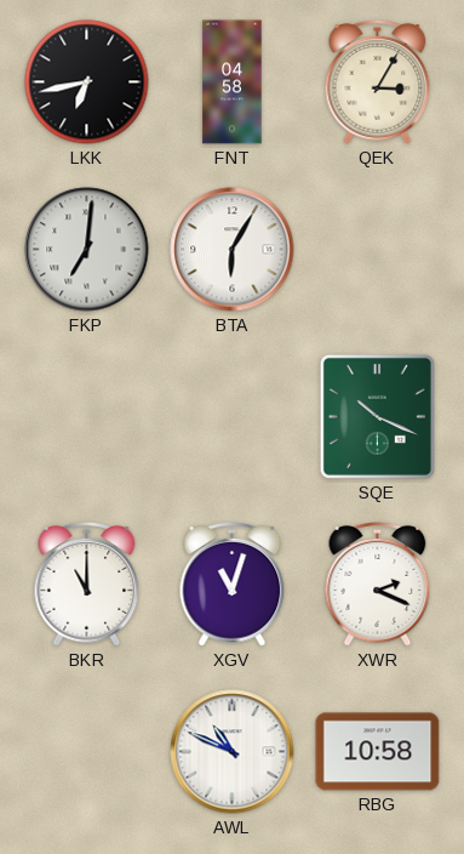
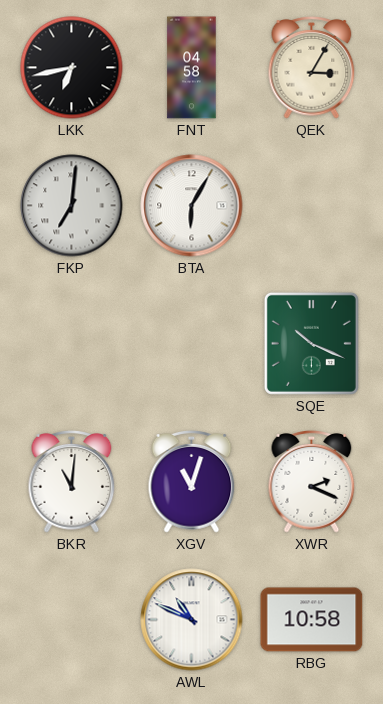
BKR: 11:00 -> 11:01
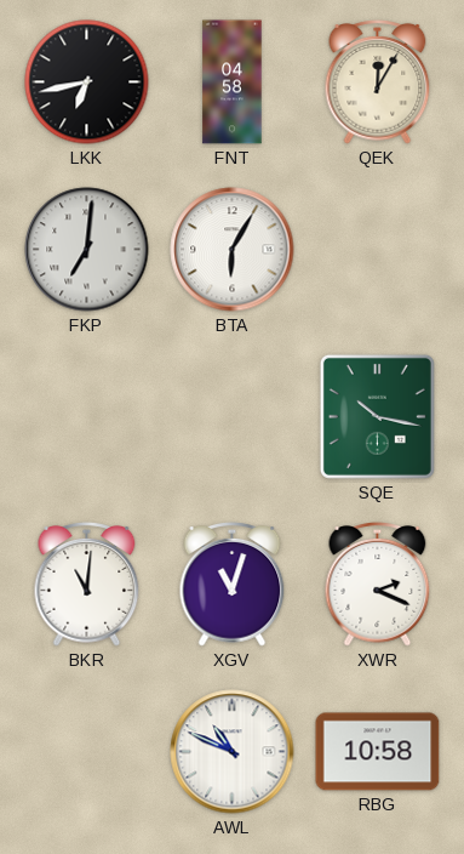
QEK: 3:05 -> 12:05
SQE: 10:19 -> 10:17
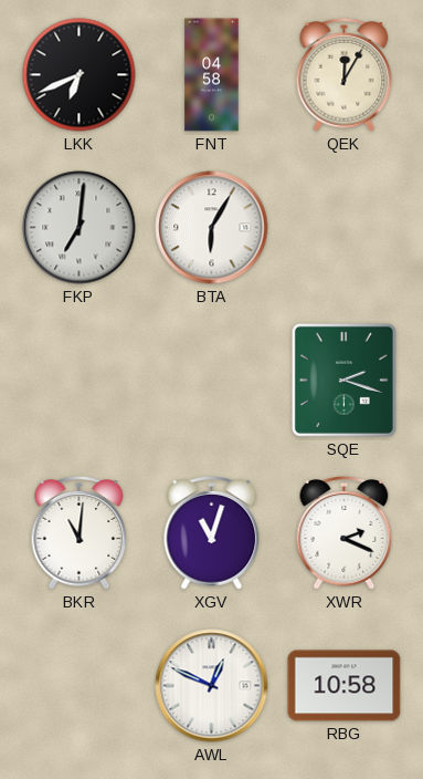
LKK: 6:43 -> 6:41
SQE: 10:17 -> 2:18
AWL: 10:49 -> 12:49
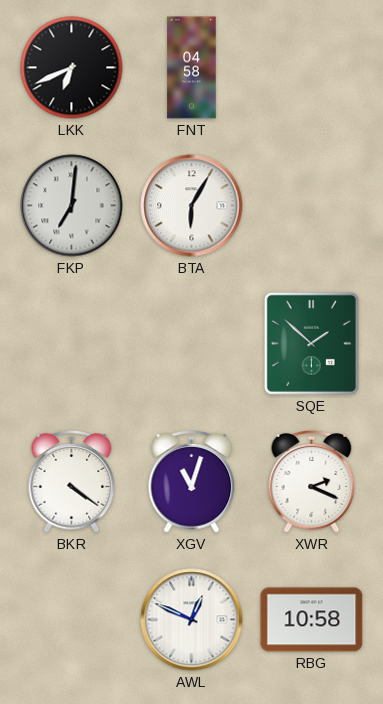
QEK: 12:05 -> none
SQE: 2:18 -> 1:52
BKR: 11:01 -> 4:21
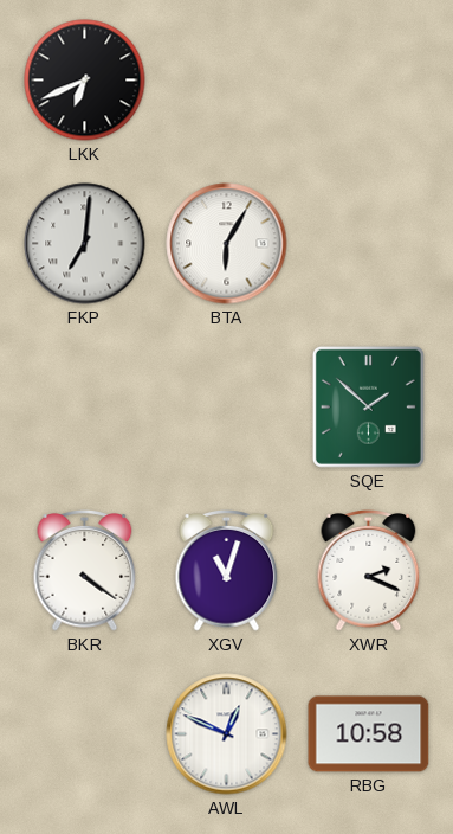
FNT: 04:58 -> none
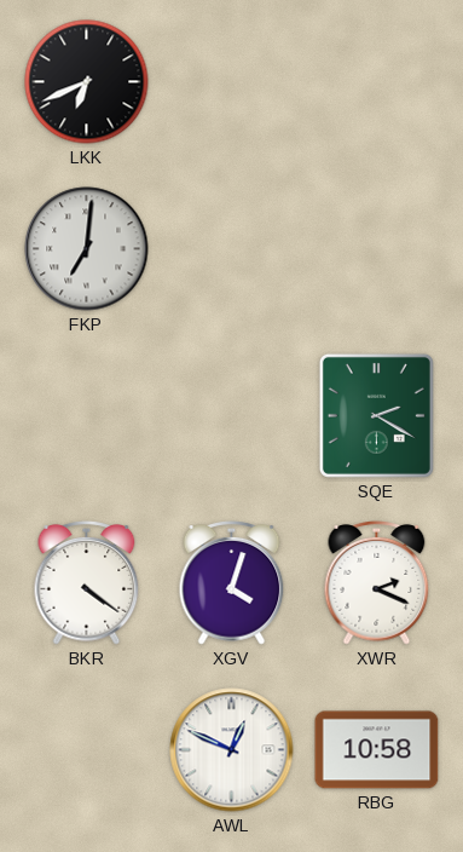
BTA: 6:05 -> none
SQE: 1:52 -> 2:20
XGV: 11:03 -> 4:03
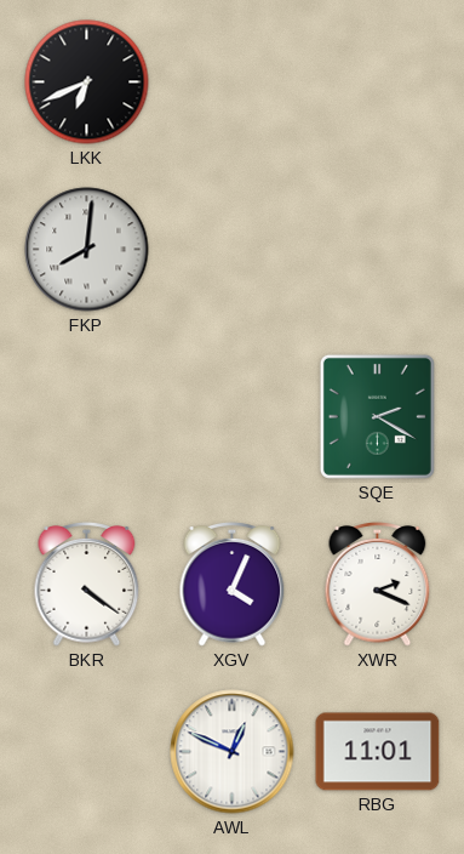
FKP: 7:01 -> 8:01
XGV: 4:03 -> 4:04
RBG: 10:58 -> 11:01
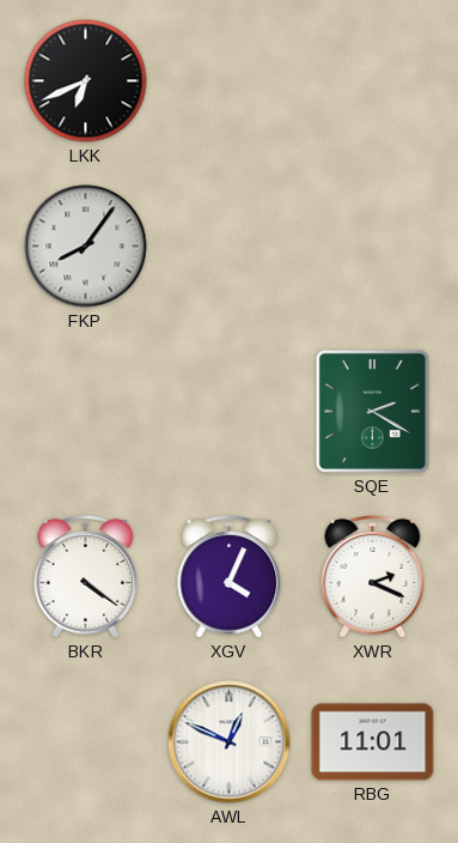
FKP: 8:01 -> 8:06
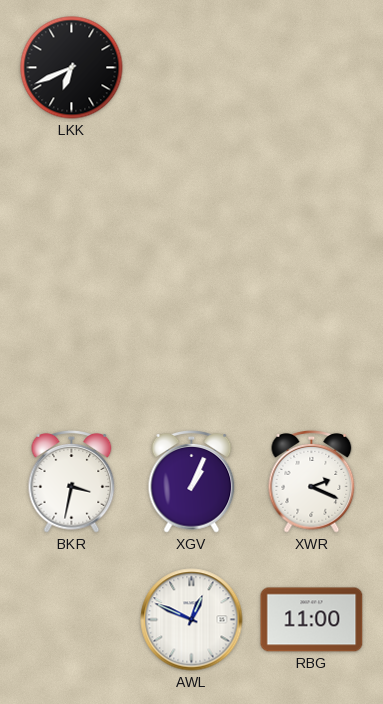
FKP: 8:06 -> none
SQE: 2:20 -> none
BKR: 4:21 -> 3:32
XGV: 4:04 -> 1:04
RBG: 11:01 -> 11:00
